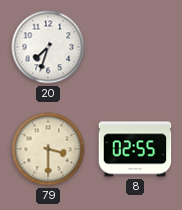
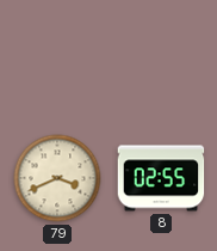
20: 7:33 -> none
79: 3:30 -> 3:41
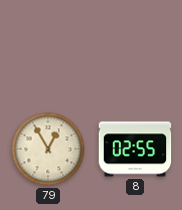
79: 3:41 -> 12:55
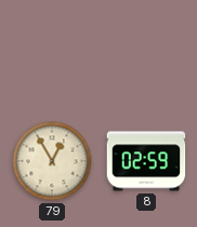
8: 02:55 -> 02:59
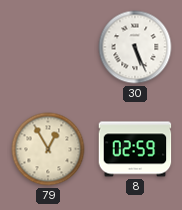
30: none -> 5:26
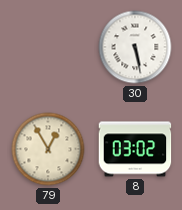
30: 5:26 -> 5:28
8: 02:59 -> 03:02
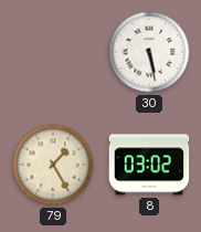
79: 12:55 -> 1:25
